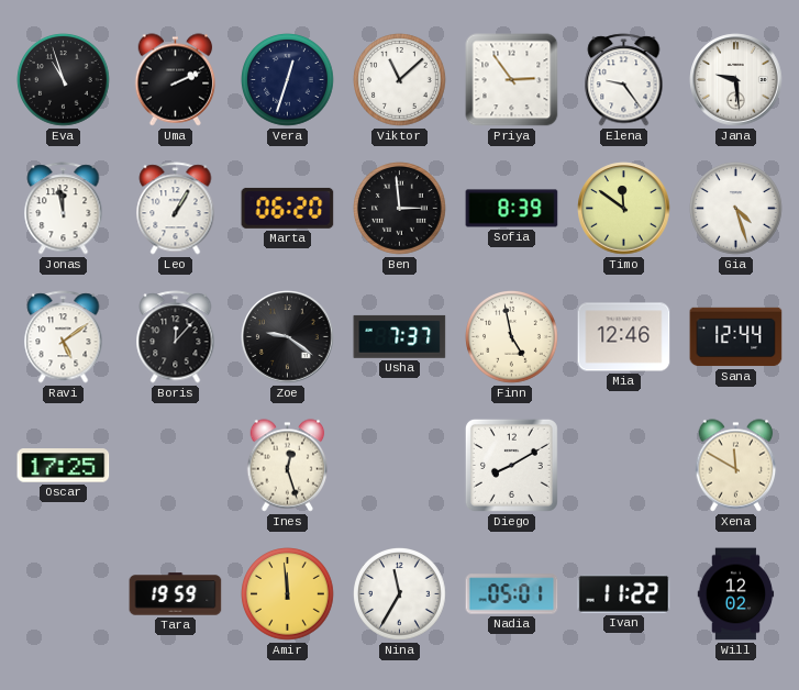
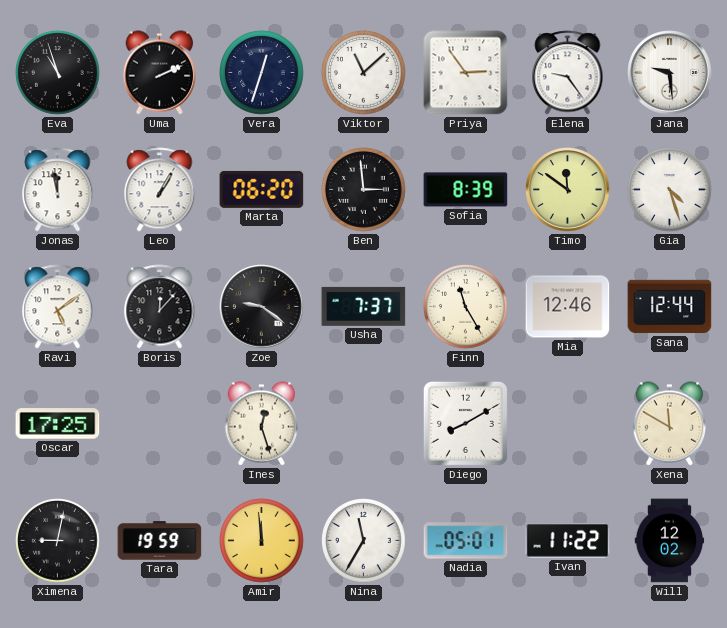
Finn: 4:58 -> 11:25
Ximena: none -> 9:02
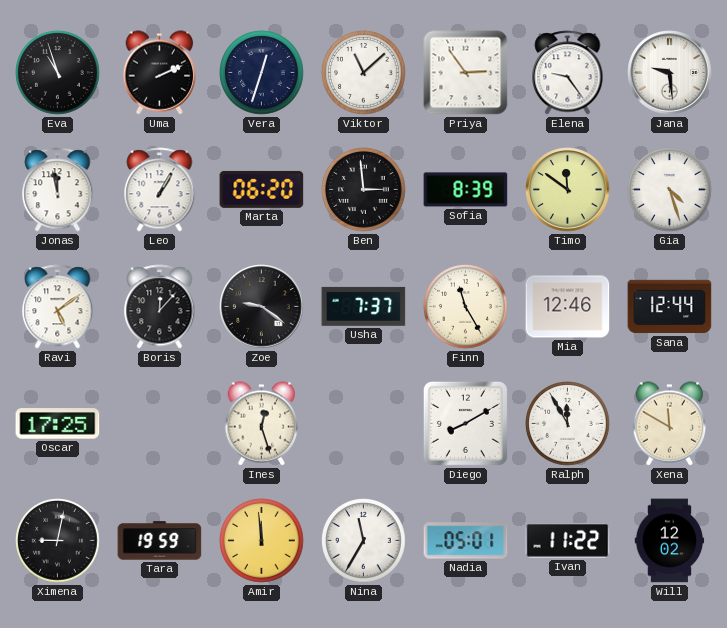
Ralph: none -> 11:55
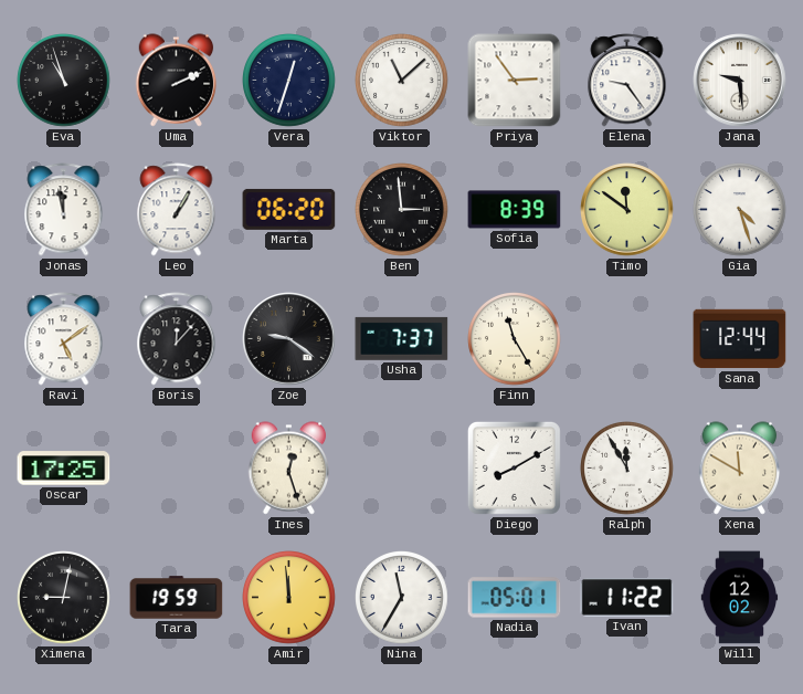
Mia: 12:46 -> none
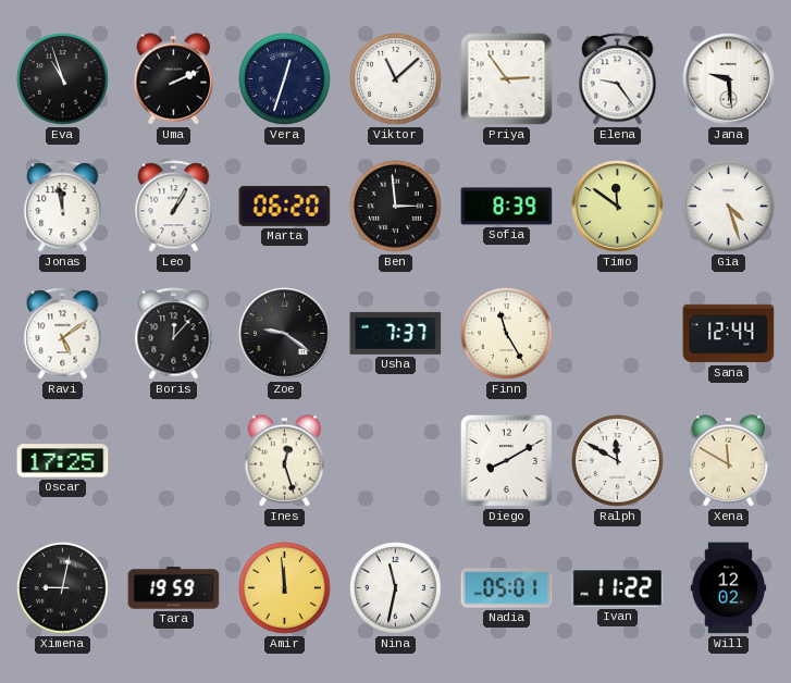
Ralph: 11:55 -> 11:50
Nina: 11:35 -> 11:32
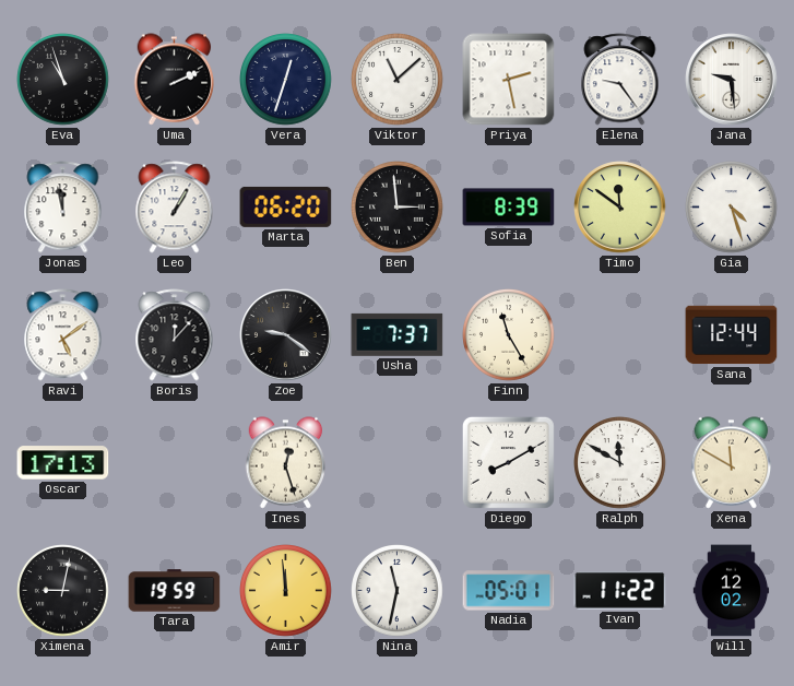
Priya: 2:54 -> 2:28
Oscar: 17:25 -> 17:13
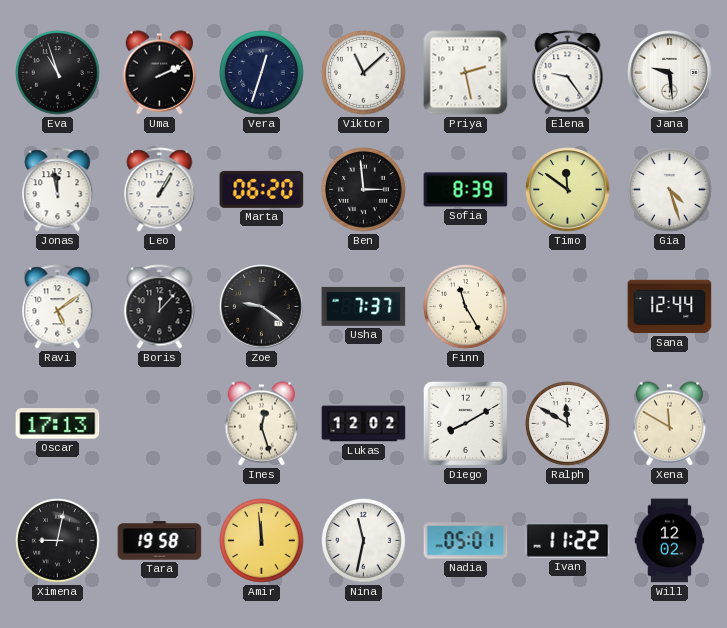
Lukas: none -> 12:02
Tara: 19:59 -> 19:58
